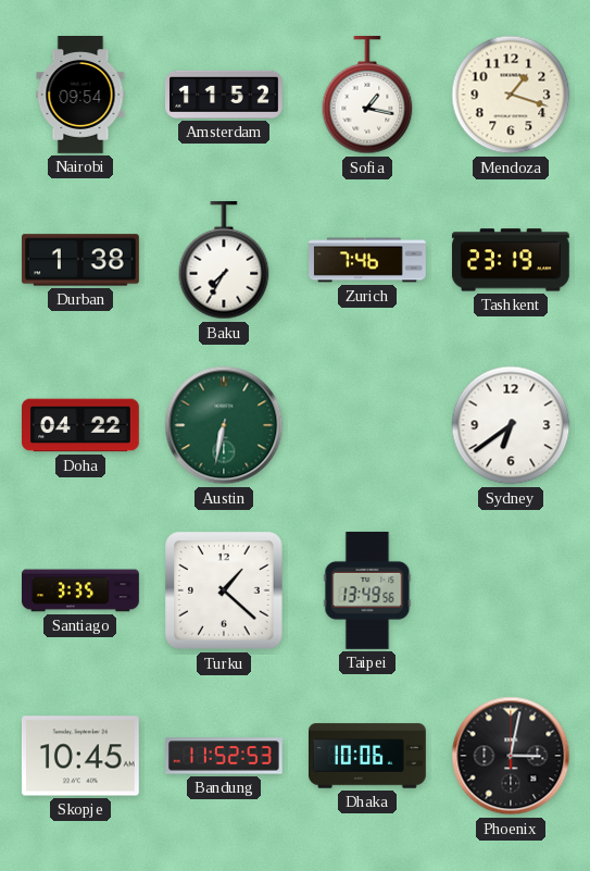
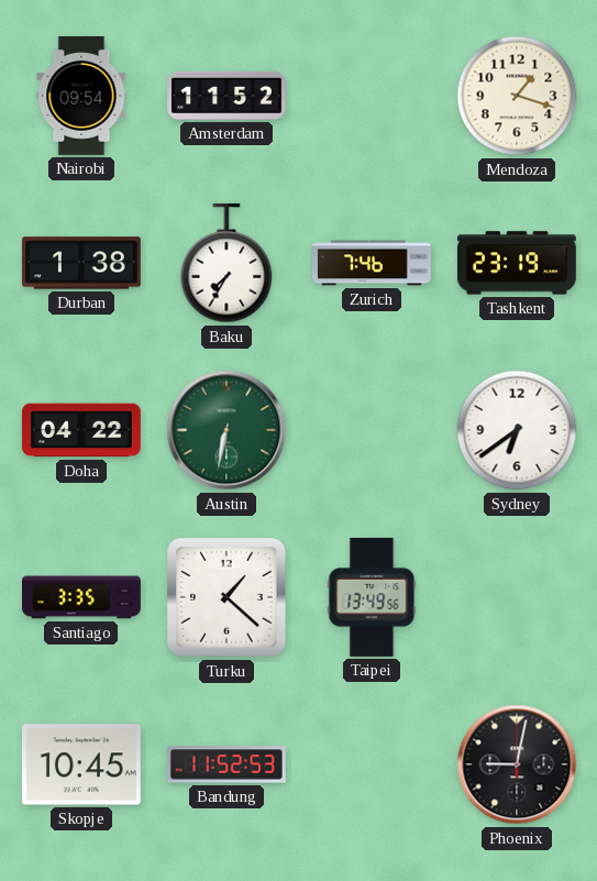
Sofia: 1:17 -> none
Dhaka: 10:06 -> none
Phoenix: 3:02 -> 9:02
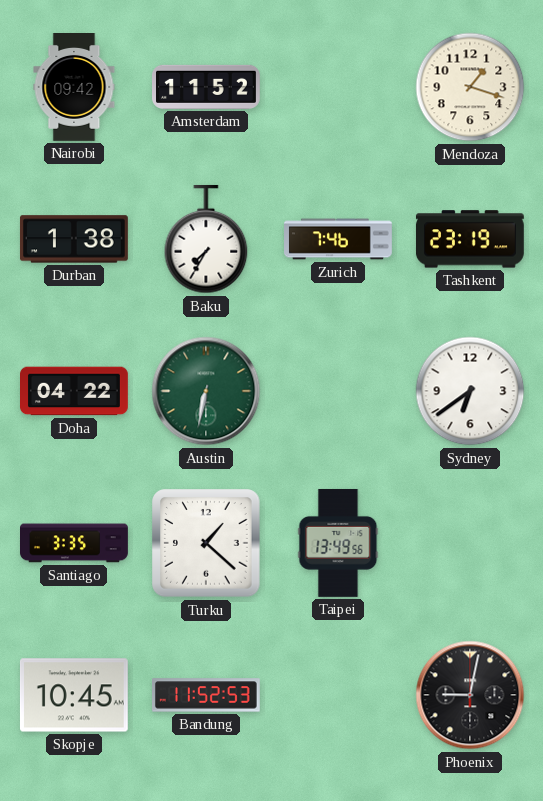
Nairobi: 09:54 -> 09:42
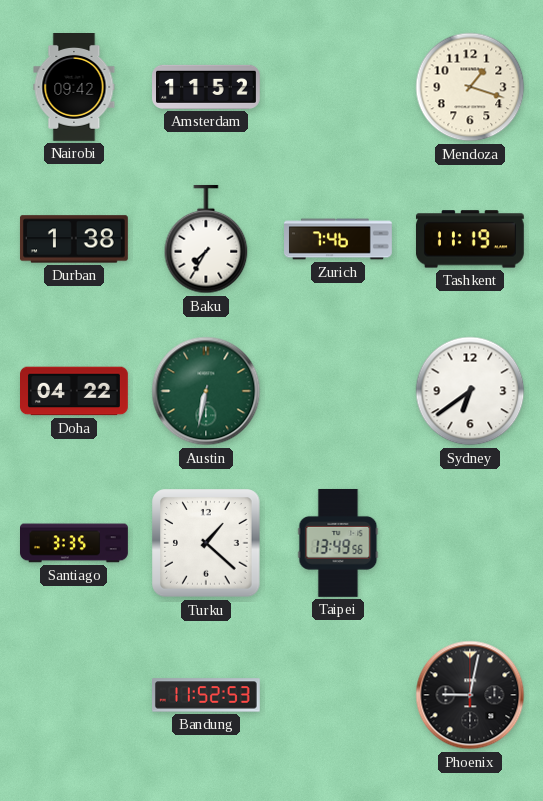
Tashkent: 23:19 -> 11:19
Skopje: 10:45 -> none
